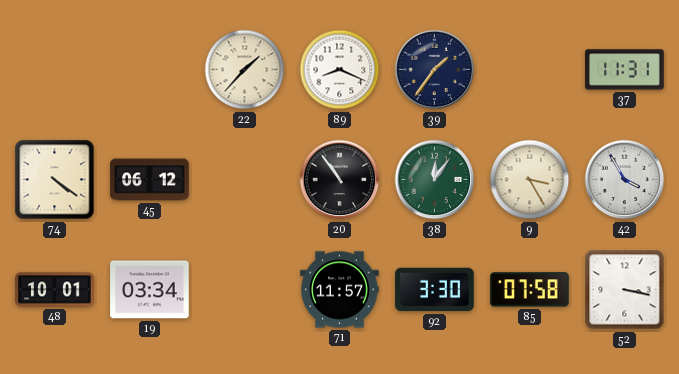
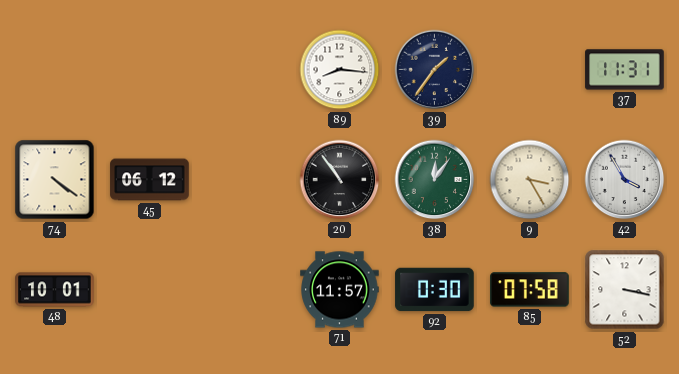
22: 1:37 -> none
89: 8:19 -> 8:16
19: 03:34 -> none
92: 3:30 -> 0:30
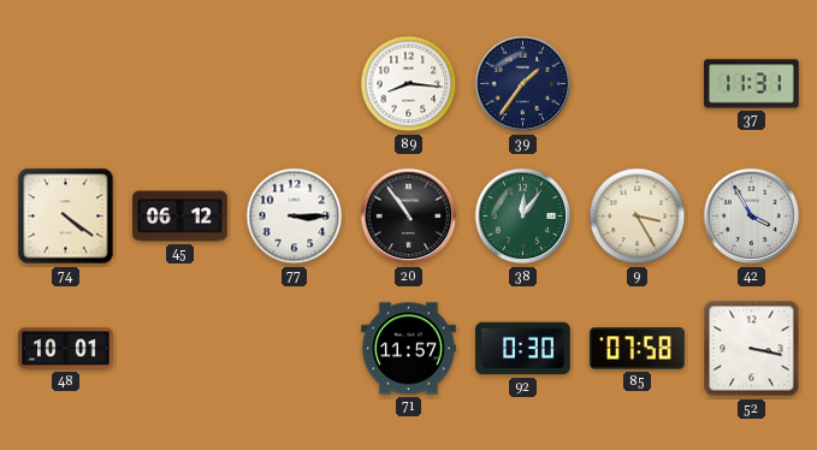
77: none -> 3:15
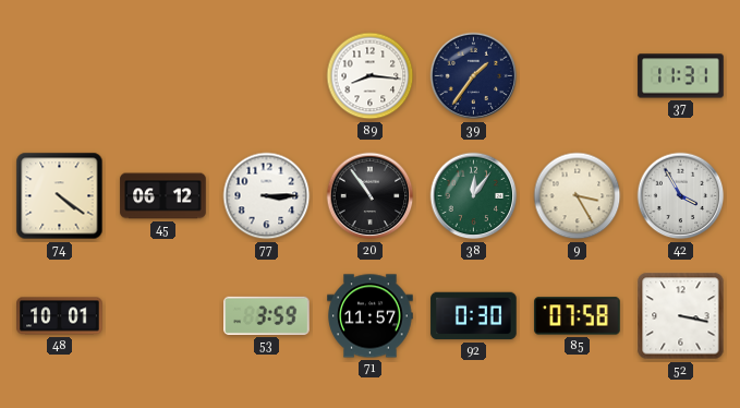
53: none -> 3:59
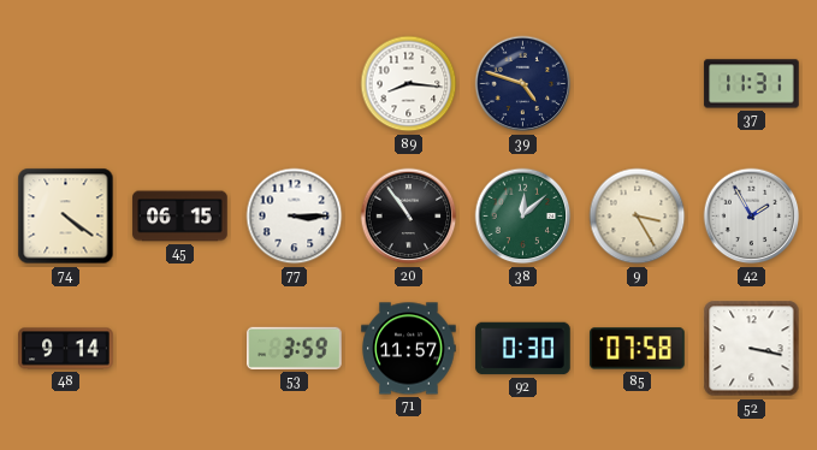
39: 1:36 -> 4:48
45: 06:12 -> 06:15
38: 12:06 -> 12:08
42: 3:55 -> 1:55
48: 10:01 -> 9:14
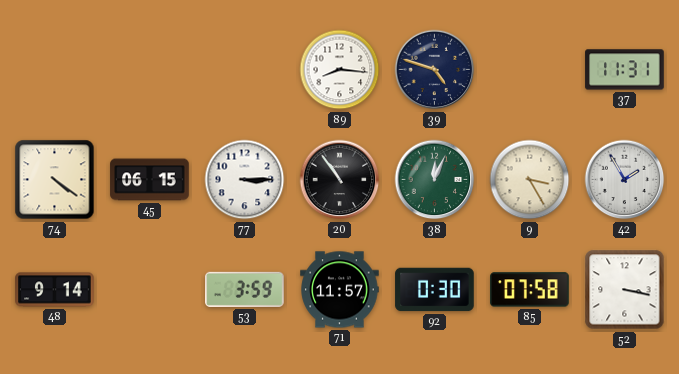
38: 12:08 -> 12:04
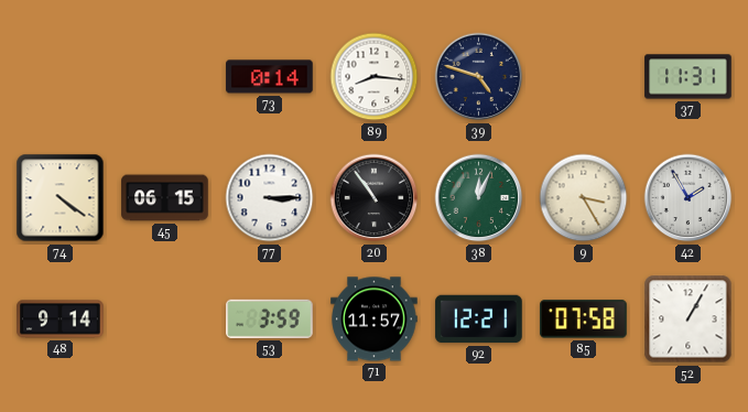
73: none -> 0:14
92: 0:30 -> 12:21
52: 3:17 -> 1:05
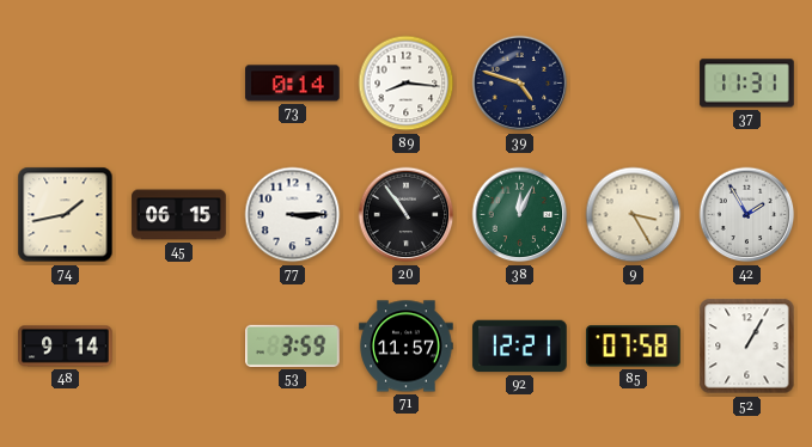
74: 4:21 -> 1:43
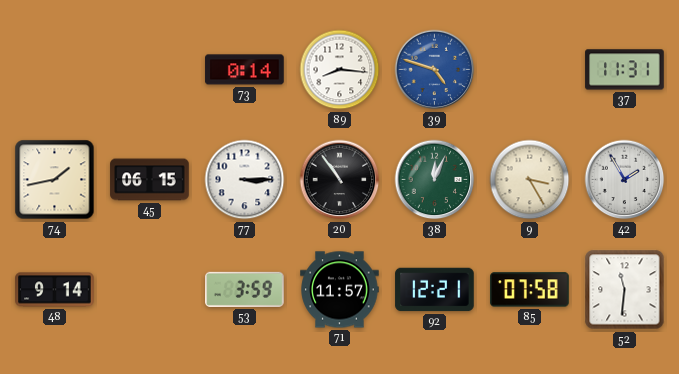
39 dial: navy -> blue
52: 1:05 -> 11:31
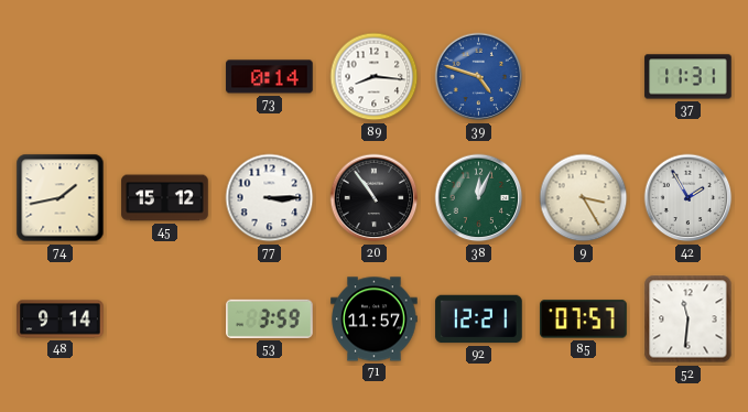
45: 06:15 -> 15:12
85: 07:58 -> 07:57
